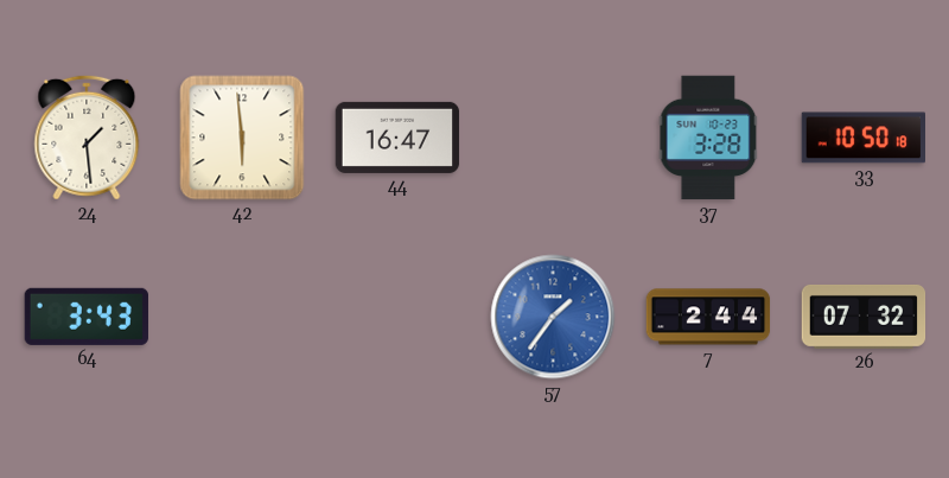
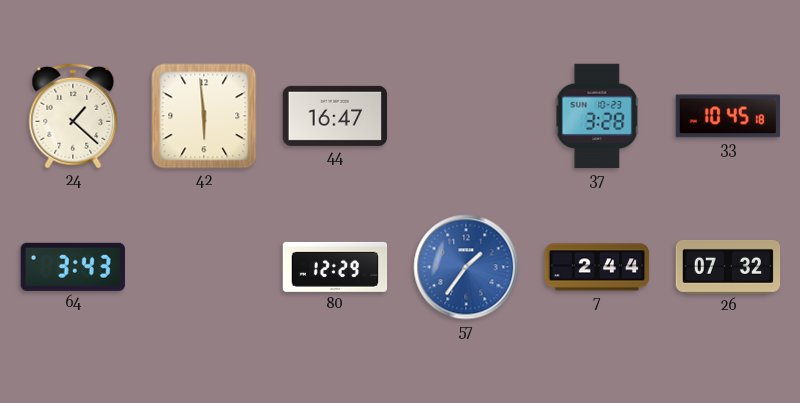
24: 1:29 -> 1:22
33: 10:50 -> 10:45
80: none -> 12:29
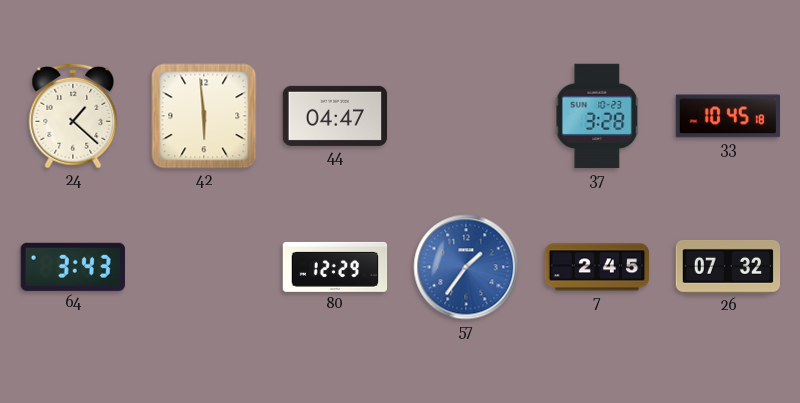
44: 16:47 -> 04:47
7: 2:44 -> 2:45
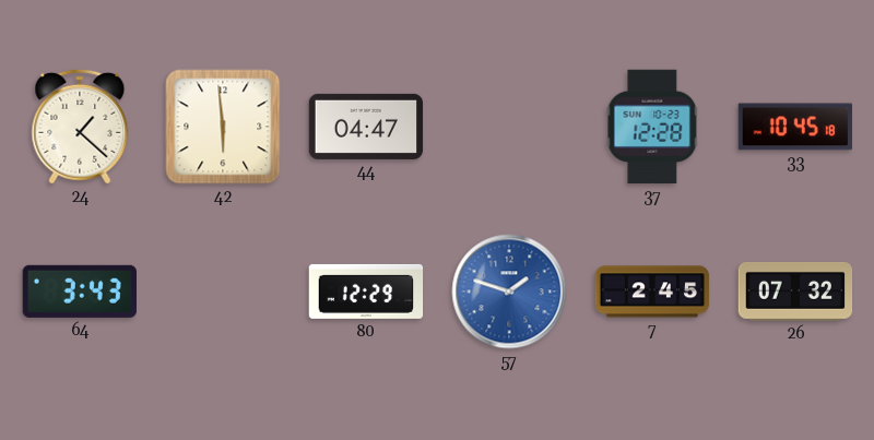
37: 3:28 -> 12:28
57: 1:36 -> 1:48
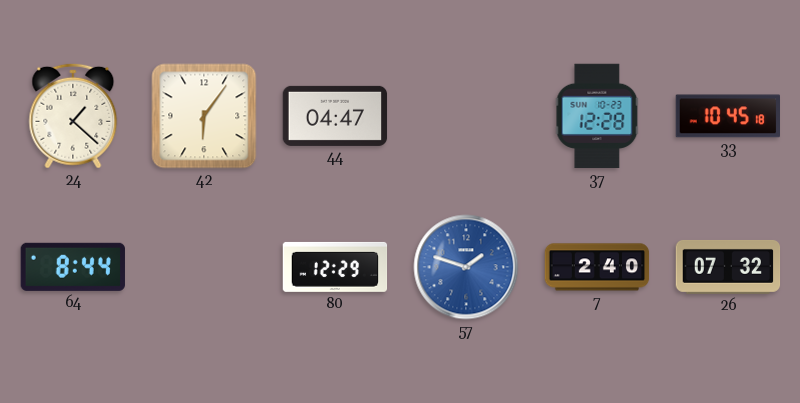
42: 5:59 -> 6:06
64: 3:43 -> 8:44
7: 2:45 -> 2:40
